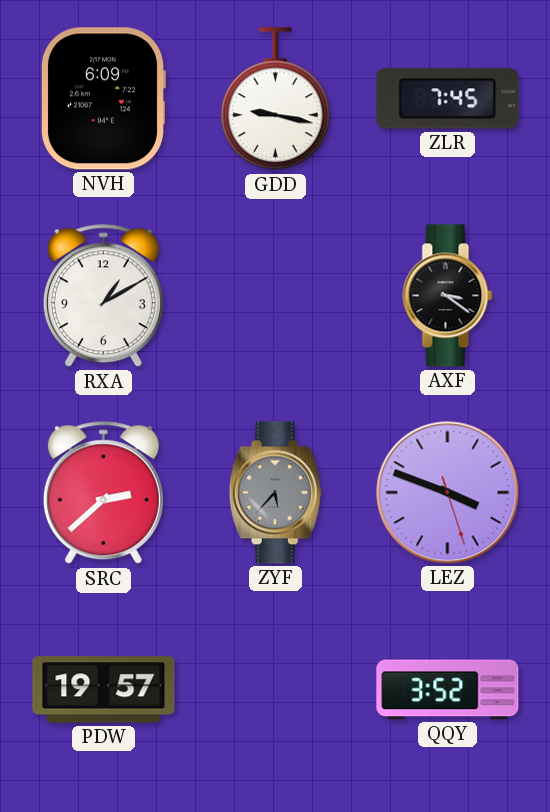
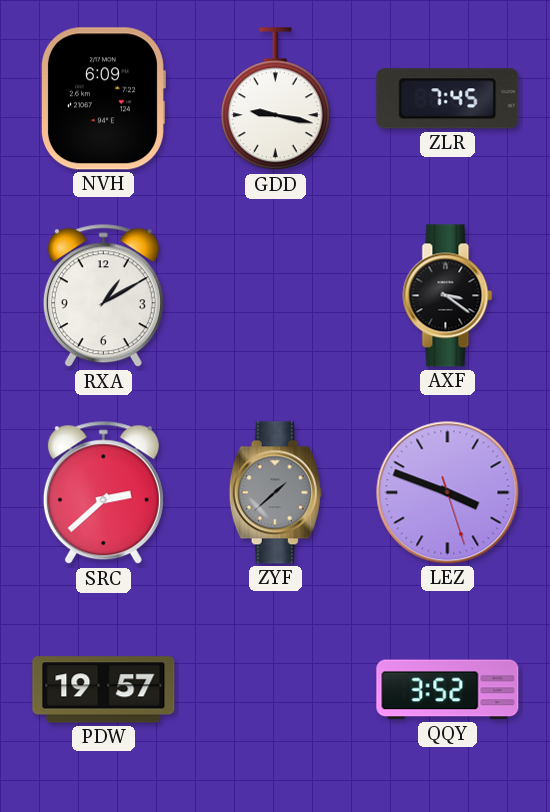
ZYF: 5:37 -> 1:38
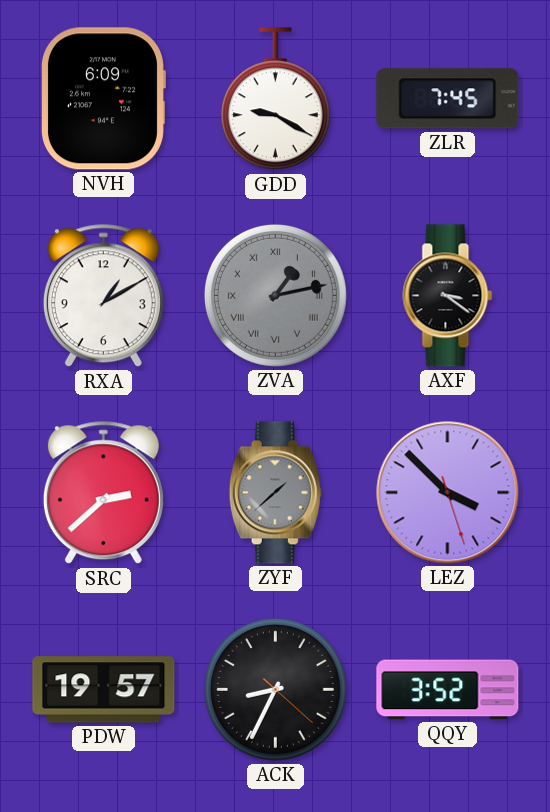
GDD: 9:17 -> 9:20
ZVA: none -> 1:13
LEZ: 3:48 -> 3:52
ACK: none -> 8:34
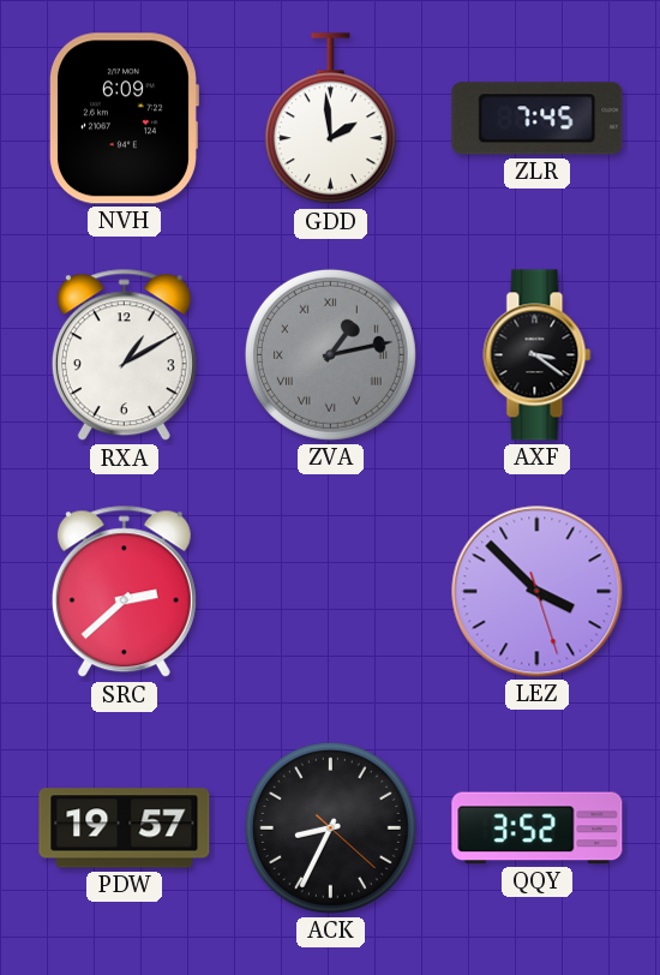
GDD: 9:20 -> 1:59
ZYF: 1:38 -> none
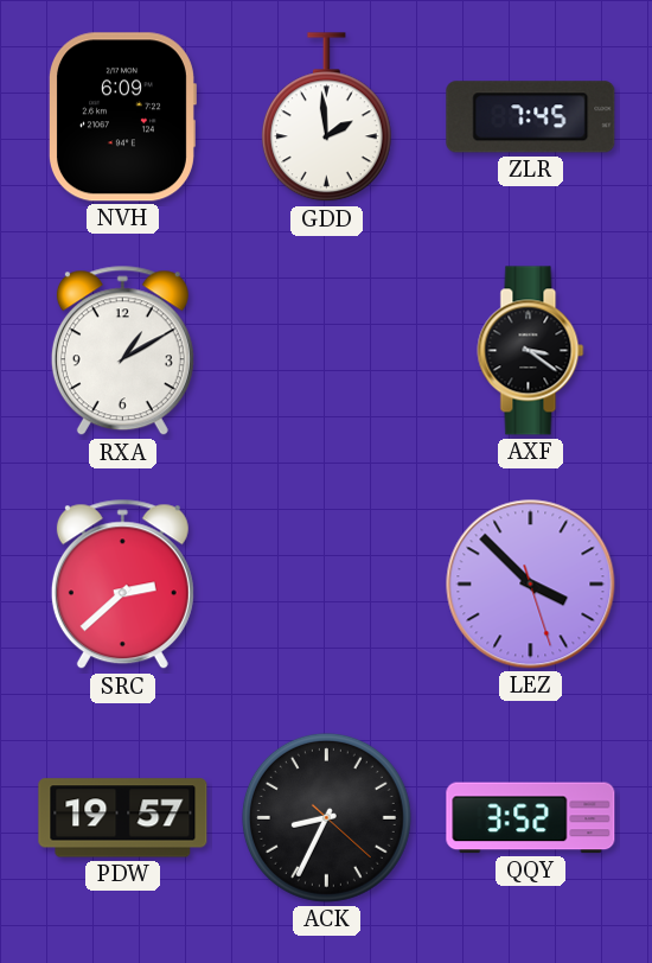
ZVA: 1:13 -> none
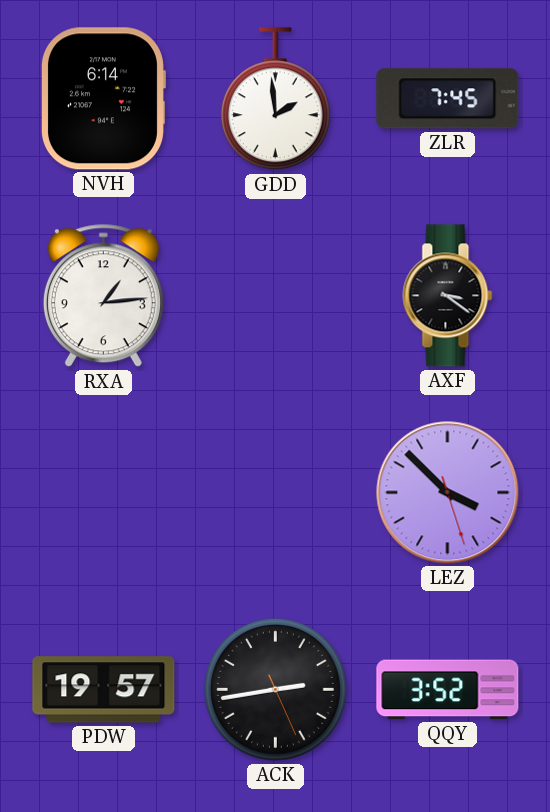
NVH: 6:09 -> 6:14
RXA: 1:10 -> 1:14
SRC: 2:38 -> none
ACK: 8:34 -> 2:43
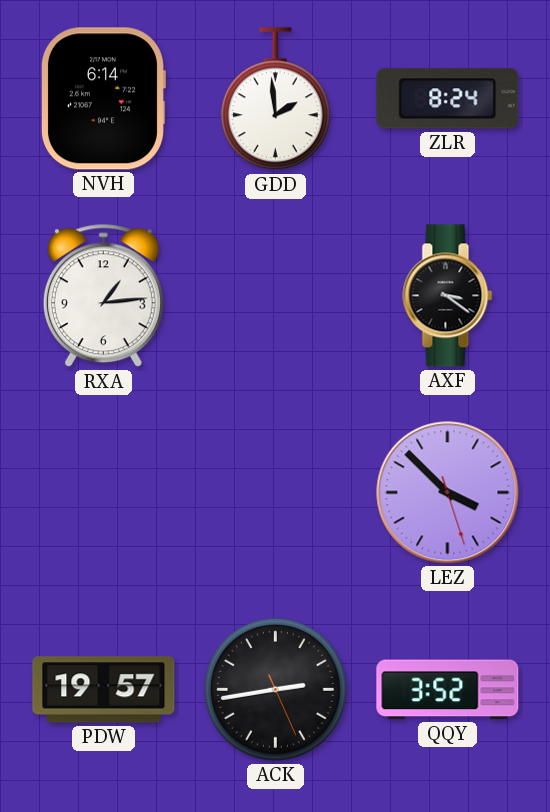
ZLR: 7:45 -> 8:24
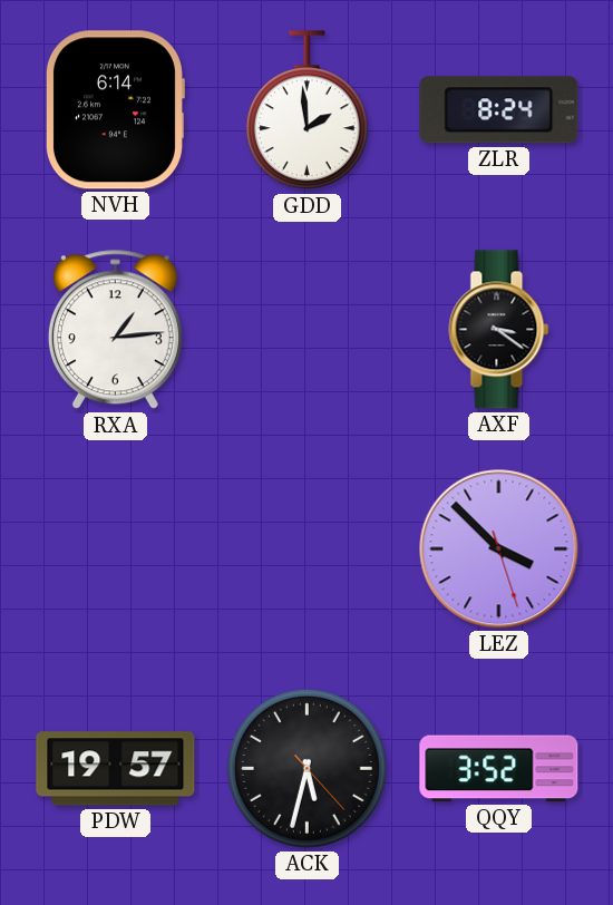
ACK: 2:43 -> 5:32
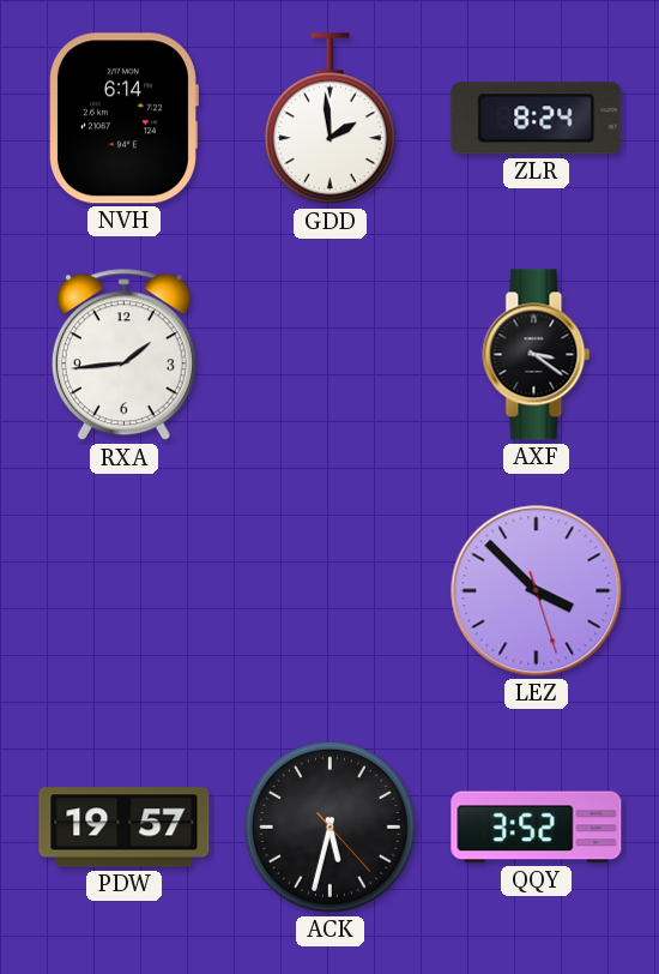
RXA: 1:14 -> 1:44
